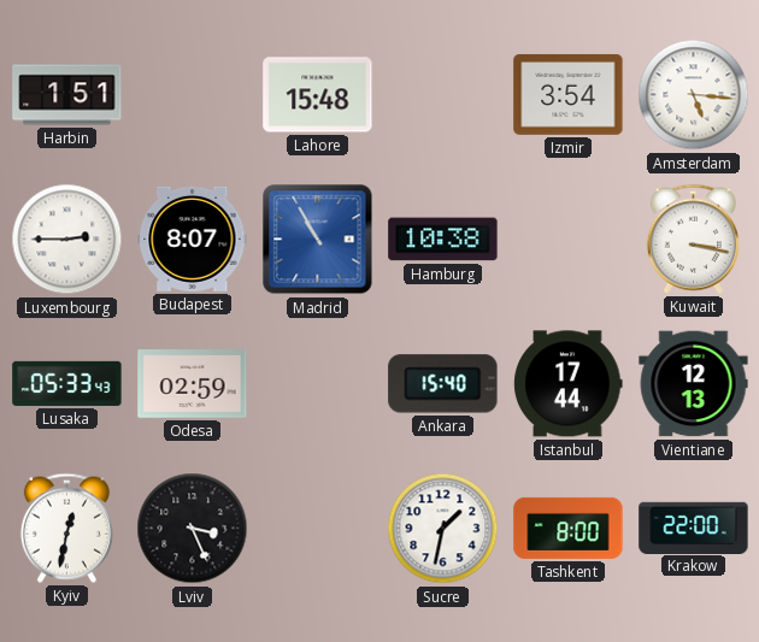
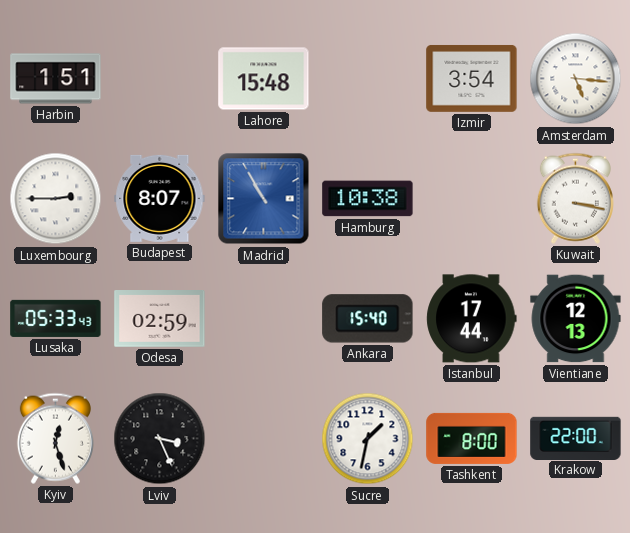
Kyiv: 12:32 -> 12:27
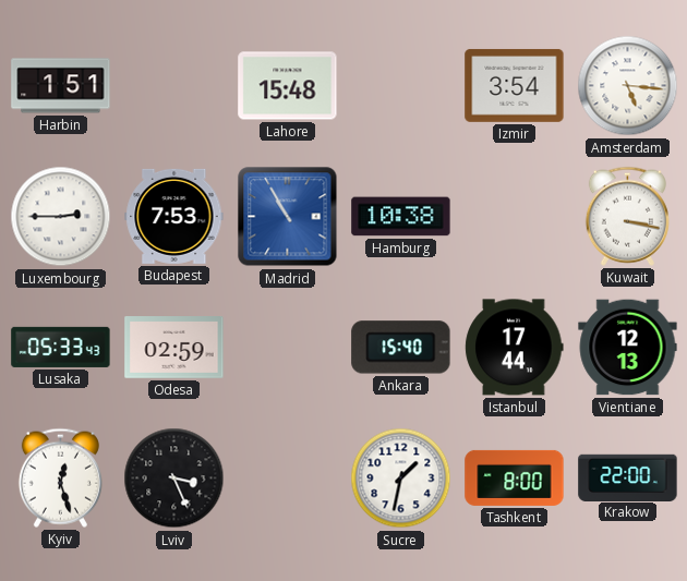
Budapest: 8:07 -> 7:53
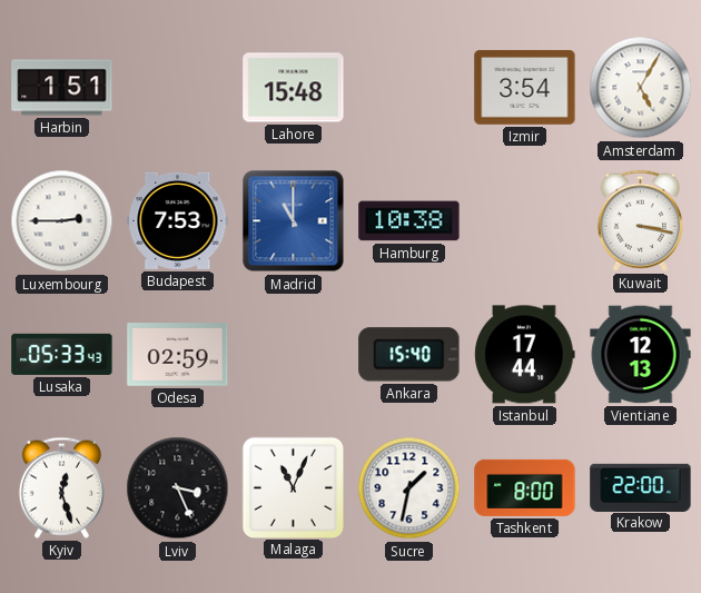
Amsterdam: 5:16 -> 5:05
Madrid: 10:55 -> 11:00
Malaga: none -> 11:04
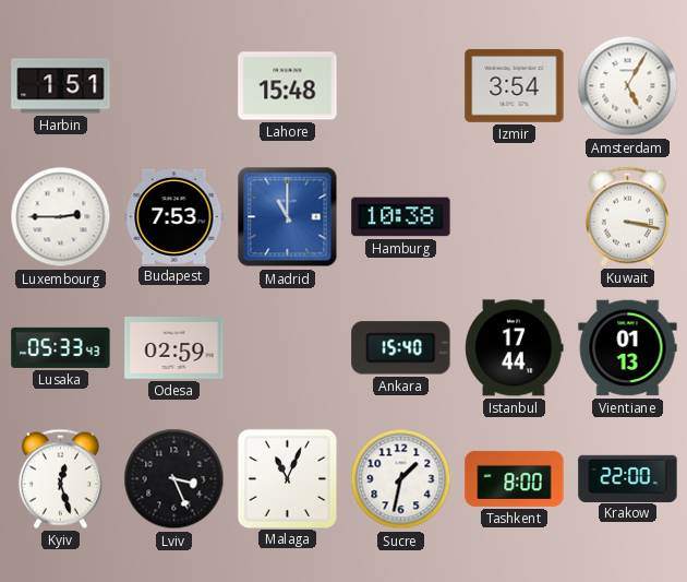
Vientiane: 12:13 -> 01:13
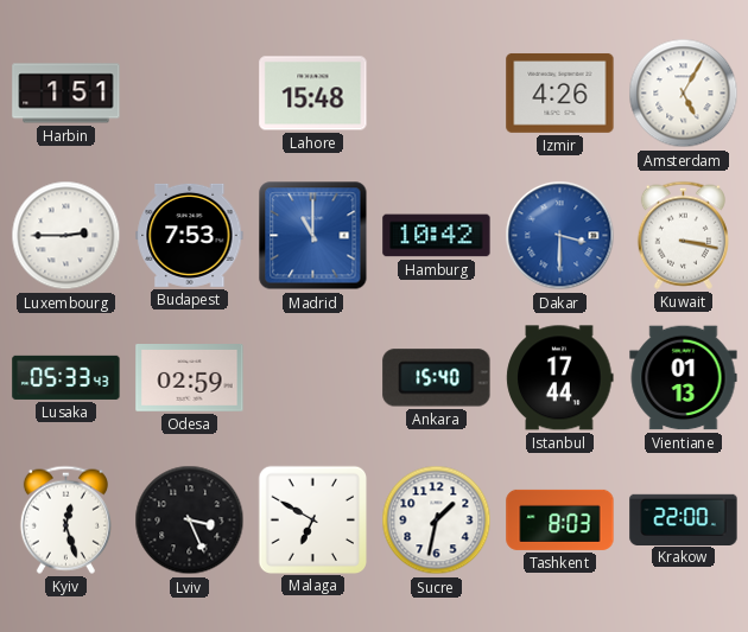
Izmir: 3:54 -> 4:26
Hamburg: 10:38 -> 10:42
Dakar: none -> 3:30
Malaga: 11:04 -> 6:50
Tashkent: 8:00 -> 8:03
